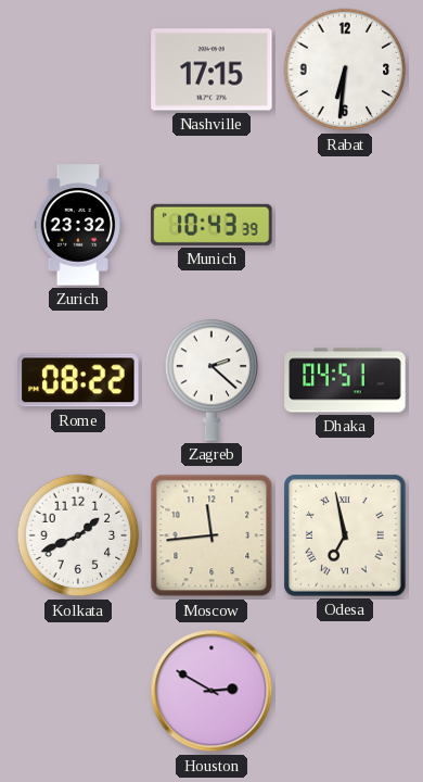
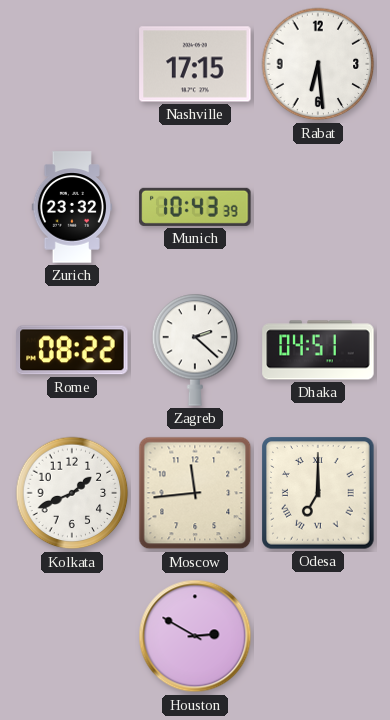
Rabat: 6:31 -> 6:29
Odesa: 6:58 -> 7:00
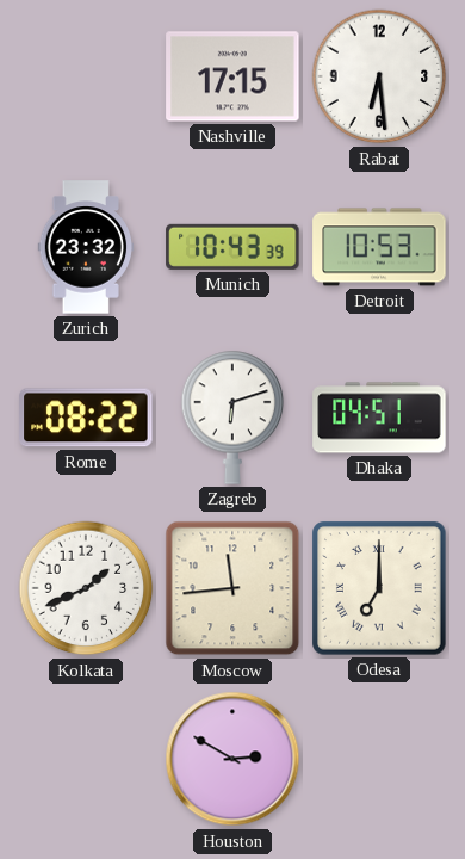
Detroit: none -> 10:53
Zagreb: 2:22 -> 6:12
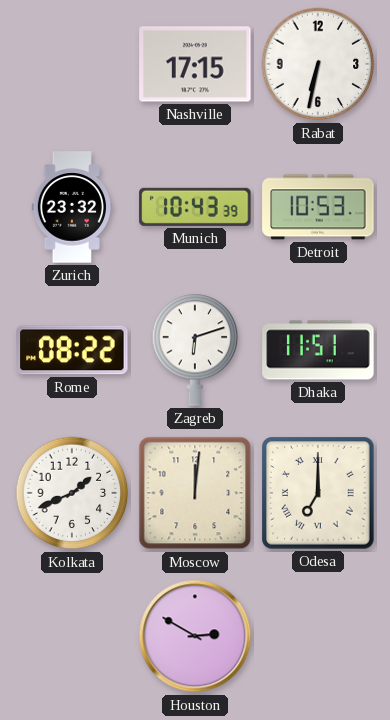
Rabat: 6:29 -> 6:32
Dhaka: 04:51 -> 11:51
Moscow: 11:44 -> 12:01
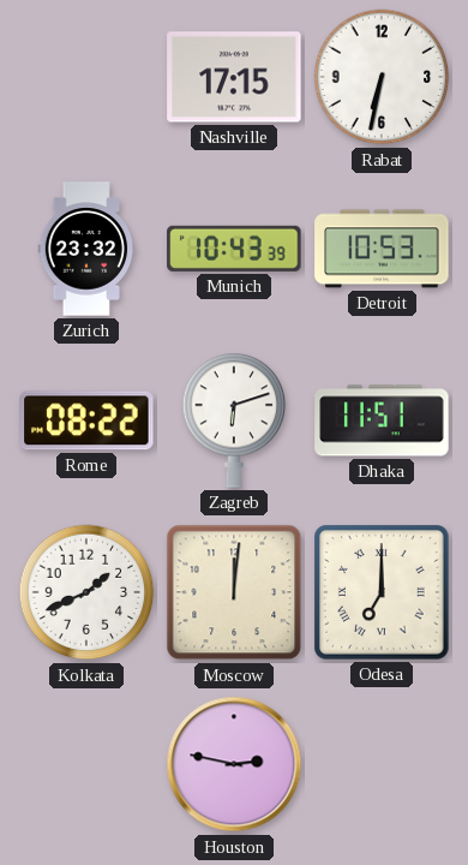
Houston: 2:50 -> 2:47
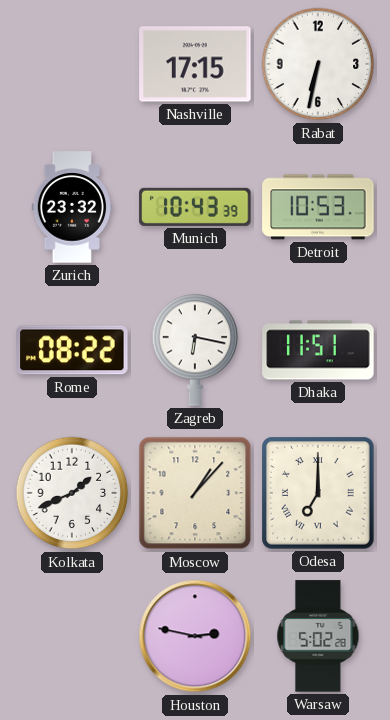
Zagreb: 6:12 -> 6:17
Moscow: 12:01 -> 1:07
Warsaw: none -> 5:02
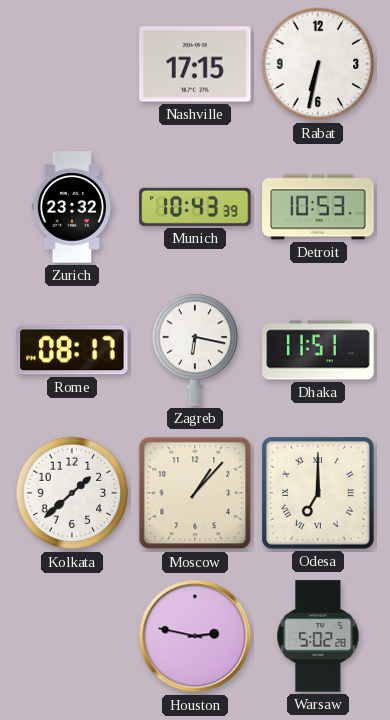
Rome: 08:22 -> 08:17
Kolkata: 1:41 -> 1:38
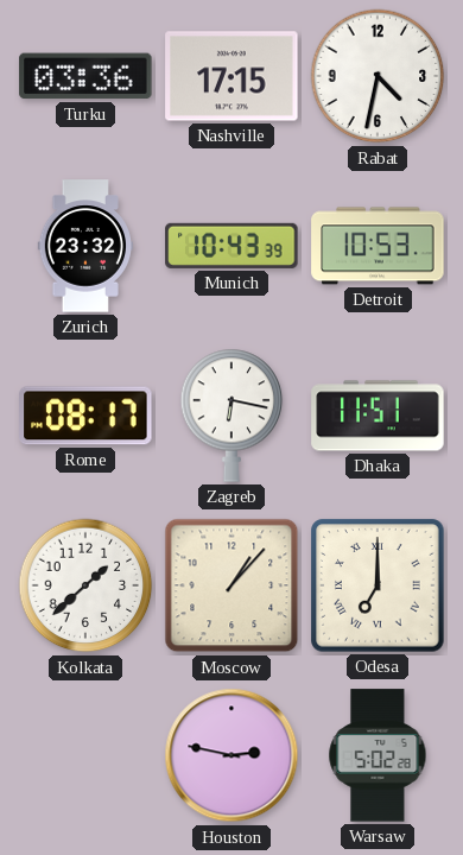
Turku: none -> 03:36
Rabat: 6:32 -> 4:32
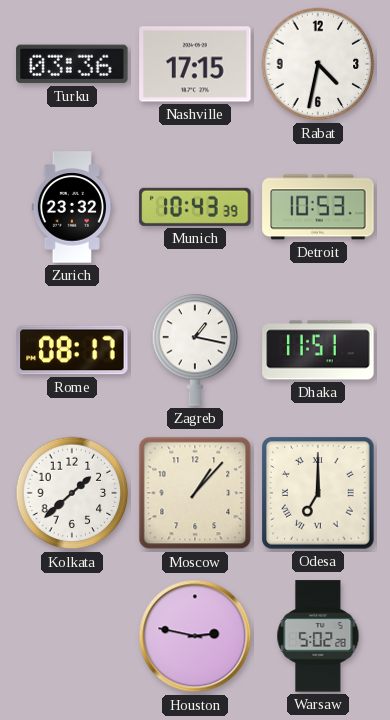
Zagreb: 6:17 -> 1:17
